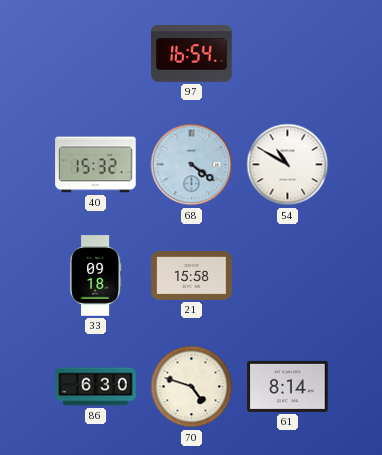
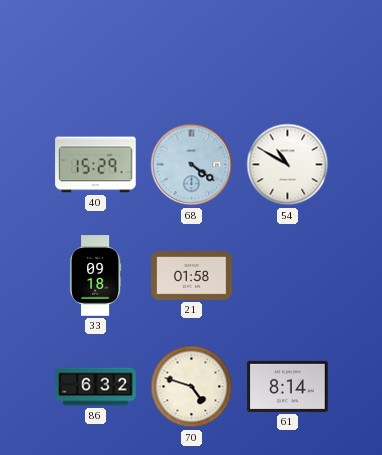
97: 16:54 -> none
40: 15:32 -> 15:29
21: 15:58 -> 01:58
86: 6:30 -> 6:32
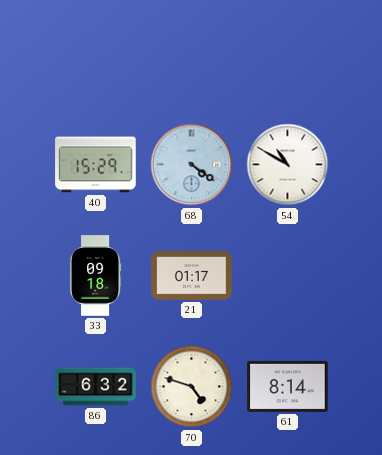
21: 01:58 -> 01:17
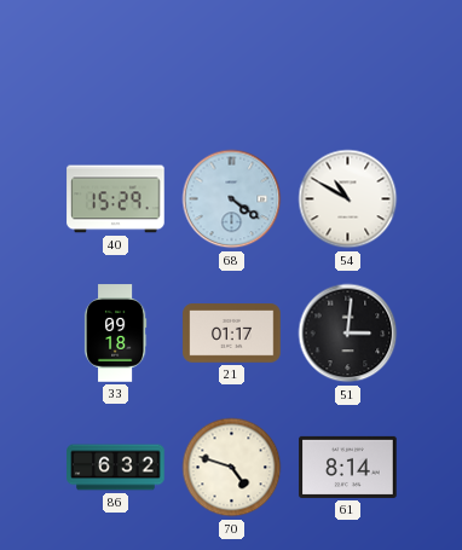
51: none -> 3:01
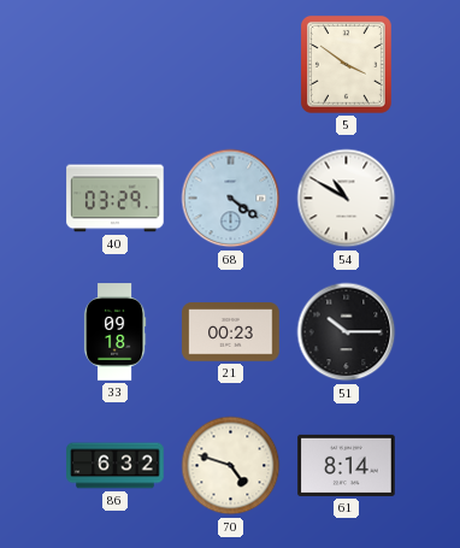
5: none -> 3:51
40: 15:29 -> 03:29
21: 01:17 -> 00:23
51: 3:01 -> 10:15
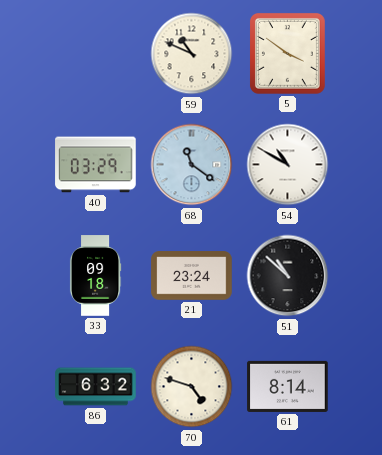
59: none -> 10:49
68: 4:21 -> 11:21
21: 00:23 -> 23:24
51: 10:15 -> 10:52
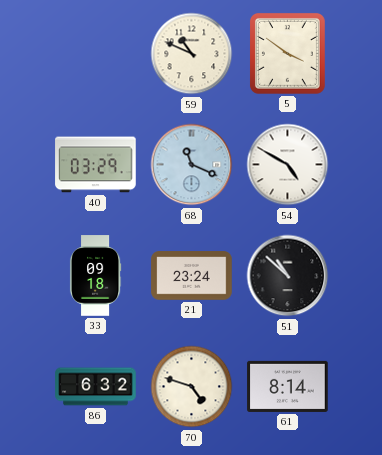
68: 11:21 -> 11:19
54: 10:50 -> 4:50
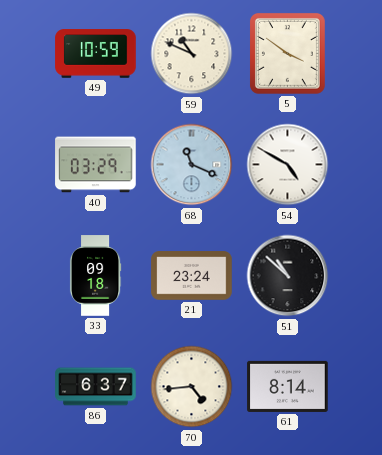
49: none -> 10:59
86: 6:32 -> 6:37
70: 4:48 -> 4:44
